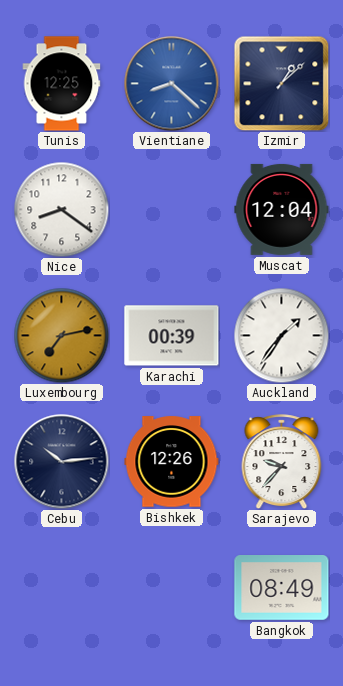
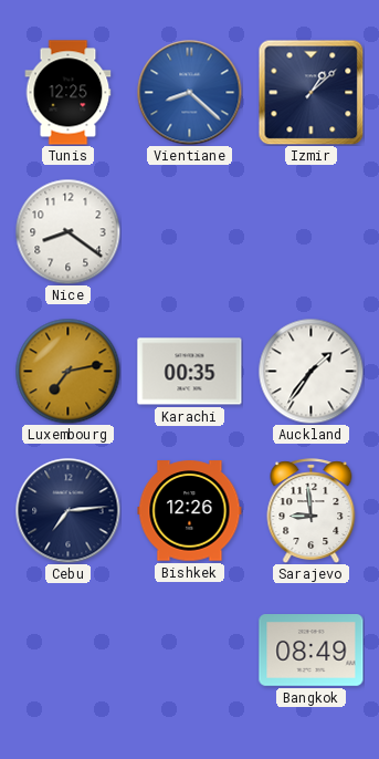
Muscat: 12:04 -> none
Karachi: 00:39 -> 00:35
Cebu: 10:14 -> 7:14
Sarajevo: 9:37 -> 8:59
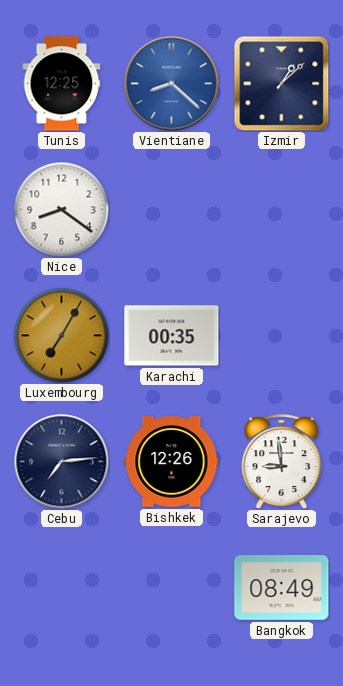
Luxembourg: 7:13 -> 7:05
Auckland: 1:36 -> none
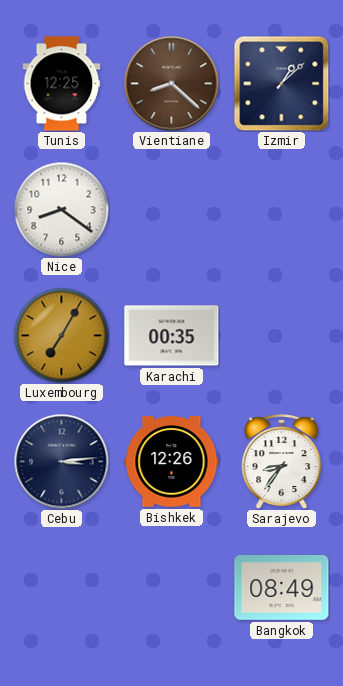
Vientiane dial: blue -> brown
Cebu: 7:14 -> 3:14
Sarajevo: 8:59 -> 8:36
